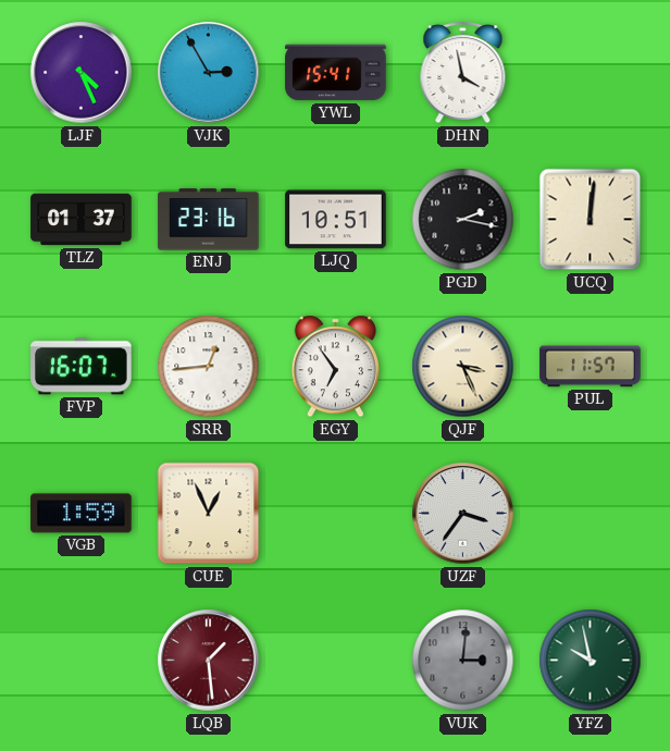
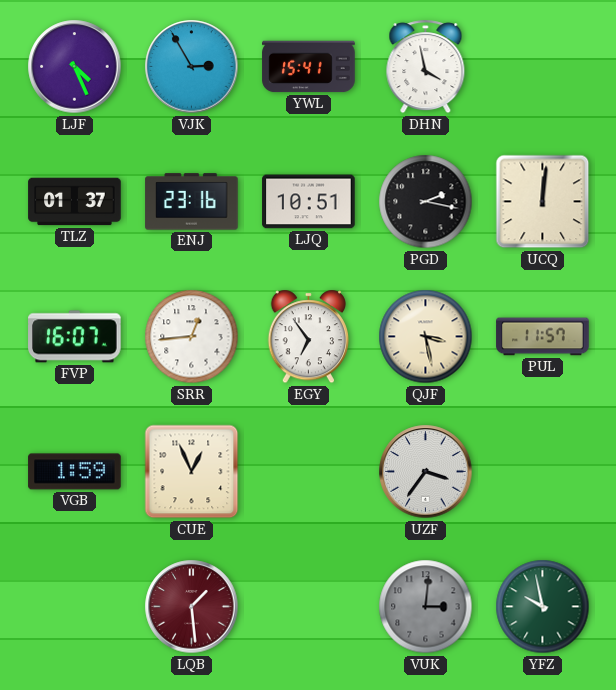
QJF: 3:26 -> 3:28
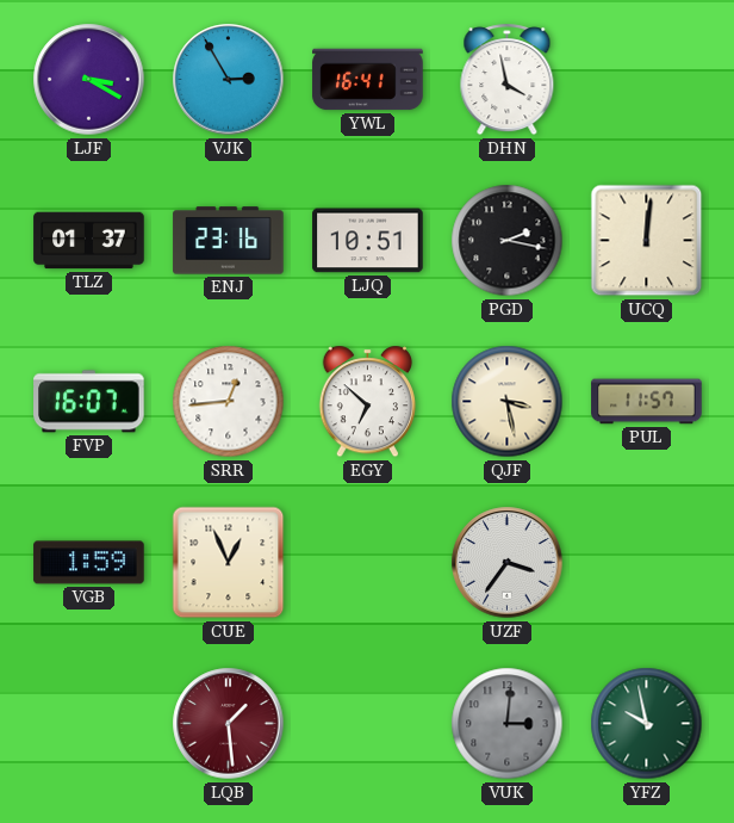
LJF: 4:26 -> 3:20
YWL: 15:41 -> 16:41
EGY: 6:54 -> 6:52
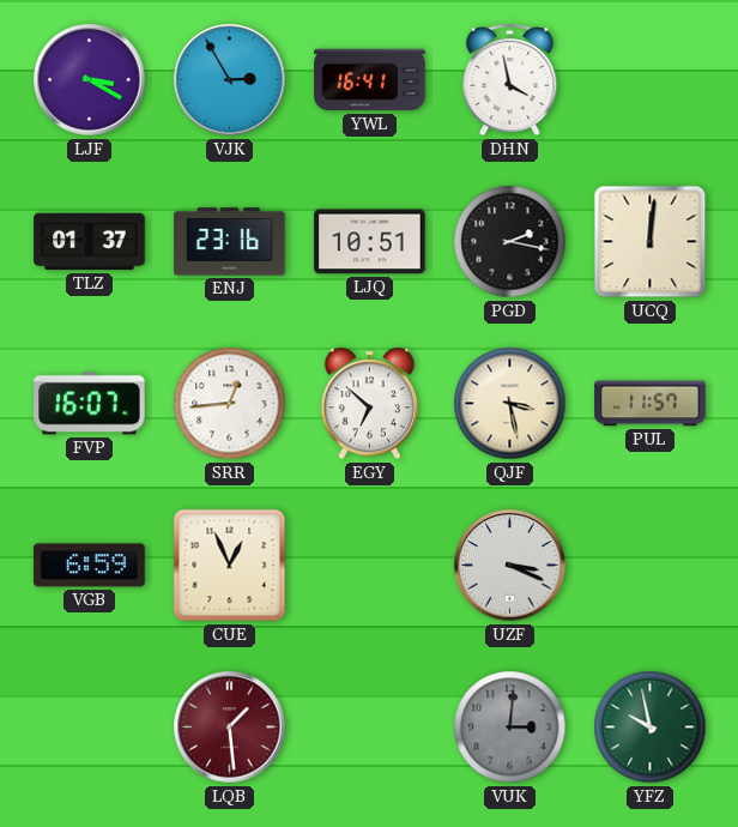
VGB: 1:59 -> 6:59
UZF: 3:36 -> 3:19
